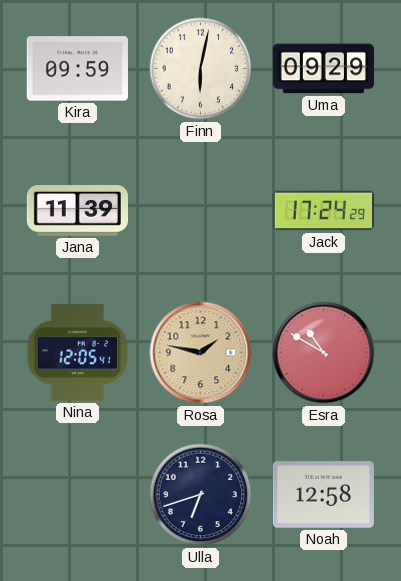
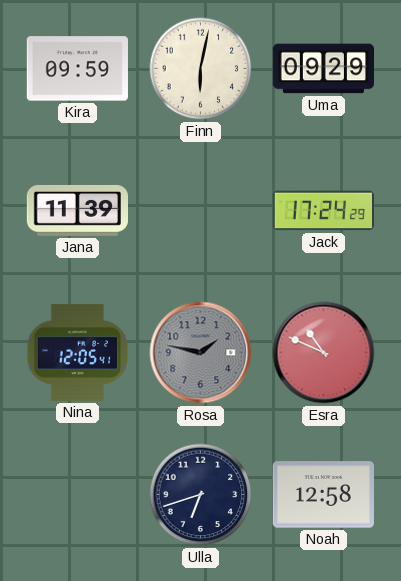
Rosa dial: champagne -> grey
Esra: 10:50 -> 10:49
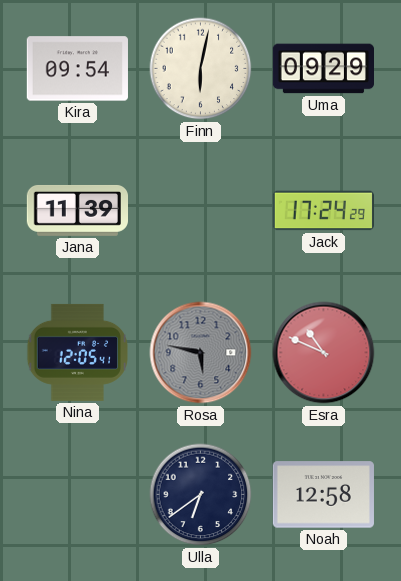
Kira: 09:59 -> 09:54
Rosa: 1:47 -> 5:47
Ulla: 6:42 -> 6:39
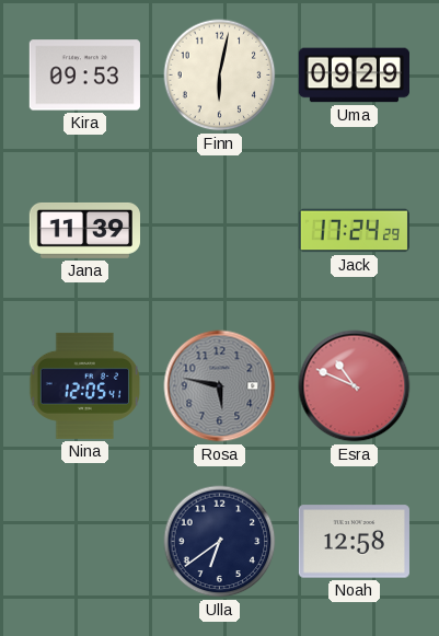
Kira: 09:54 -> 09:53
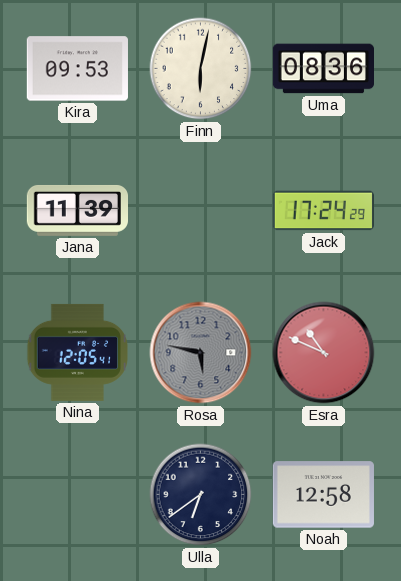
Uma: 09:29 -> 08:36
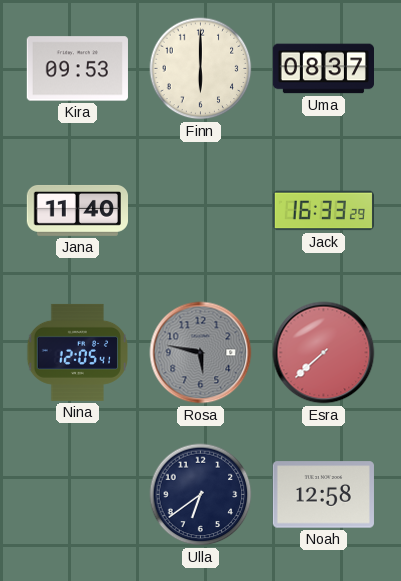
Finn: 6:02 -> 6:00
Uma: 08:36 -> 08:37
Jana: 11:39 -> 11:40
Jack: 17:24 -> 16:33
Esra: 10:49 -> 7:38
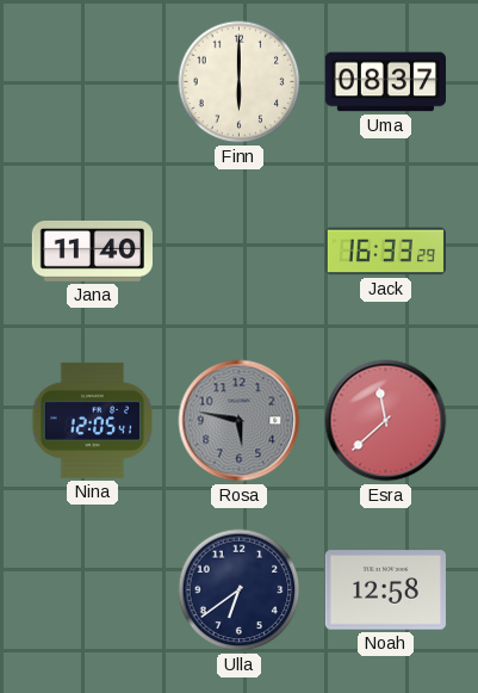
Kira: 09:53 -> none
Esra: 7:38 -> 11:38
